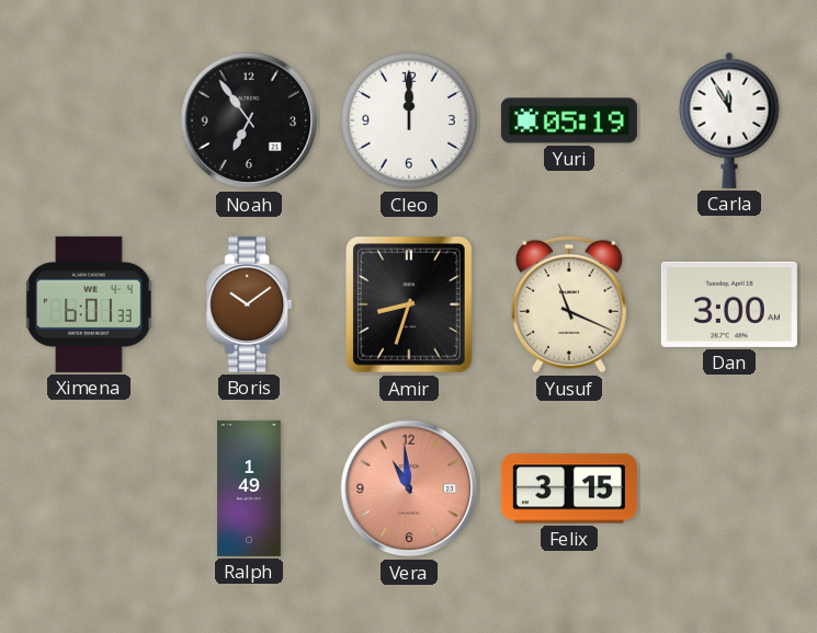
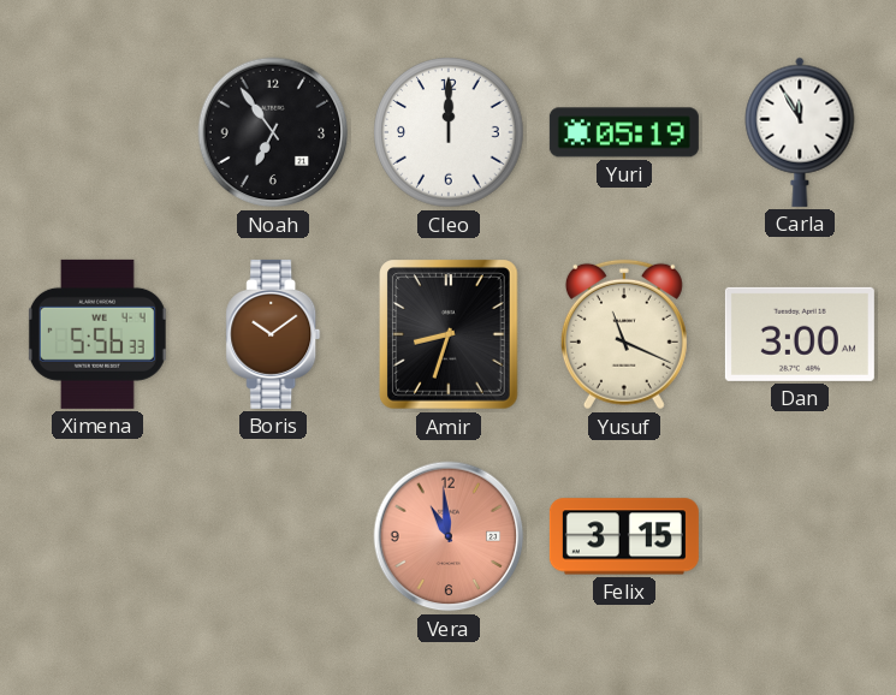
Ximena: 6:01 -> 5:56
Ralph: 1:49 -> none
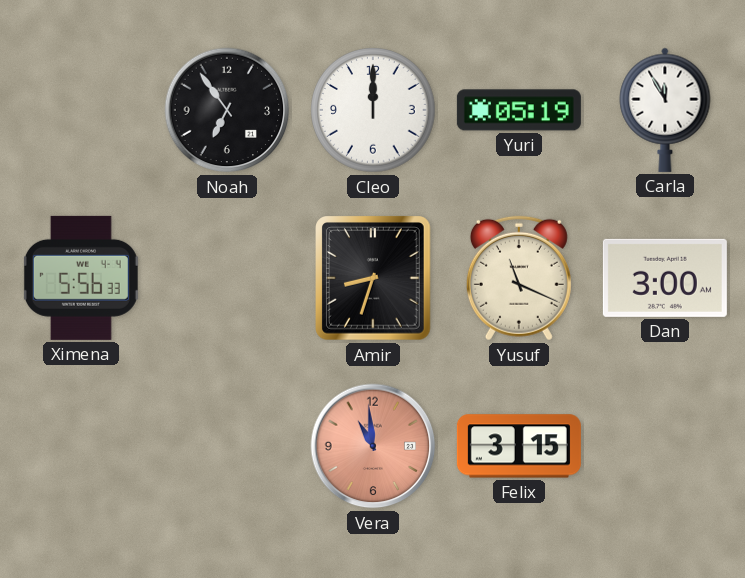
Boris: 10:09 -> none
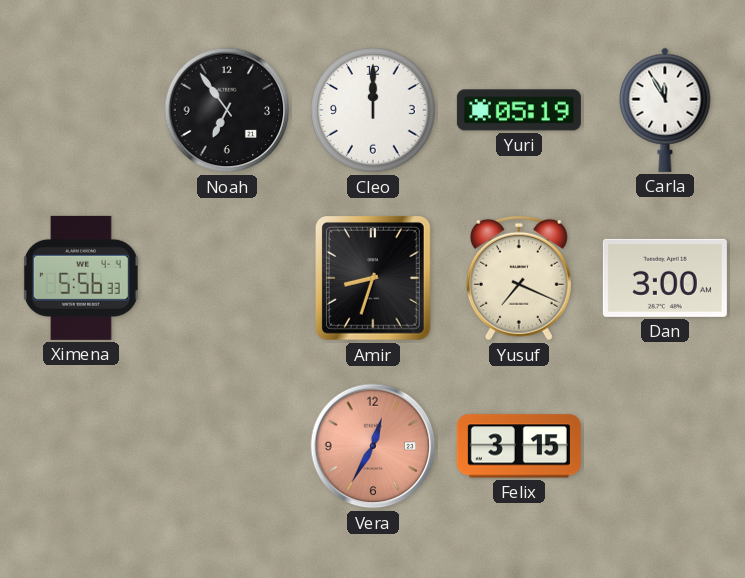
Yusuf: 11:19 -> 7:19
Vera: 10:59 -> 12:35
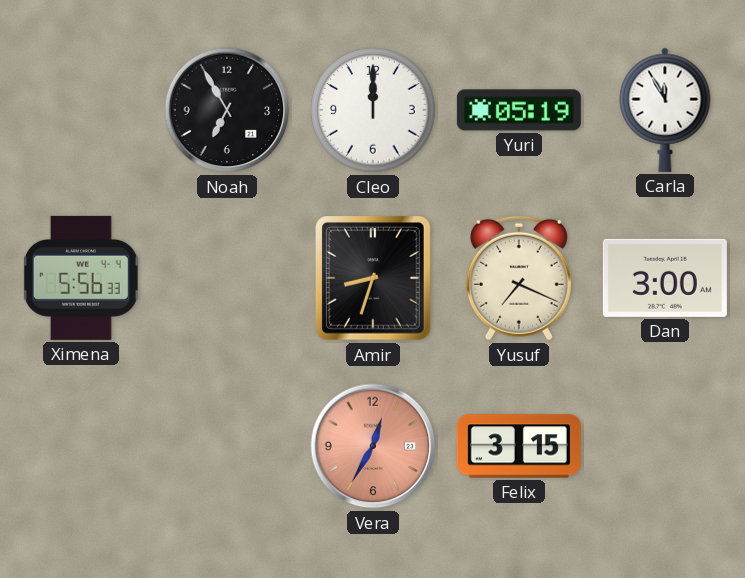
Noah: 6:54 -> 6:55
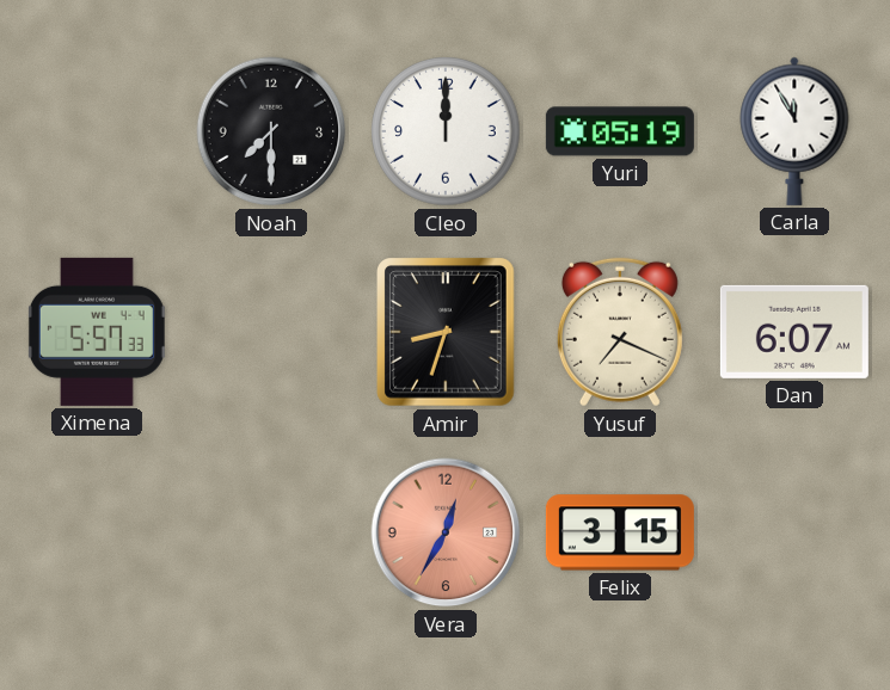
Noah: 6:55 -> 7:30
Ximena: 5:56 -> 5:57
Dan: 3:00 -> 6:07
